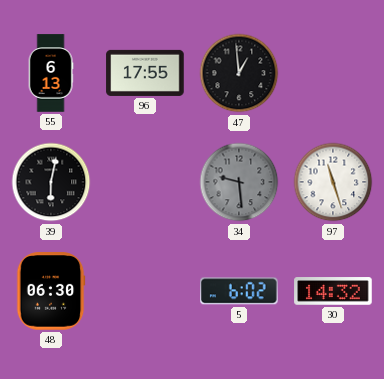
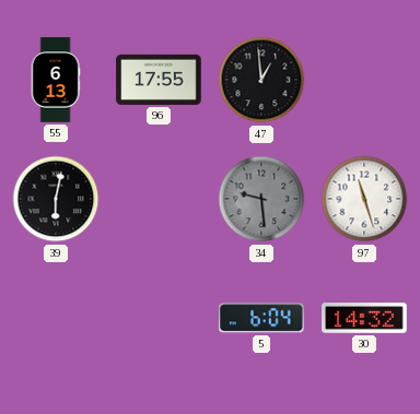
48: 06:30 -> none
5: 6:02 -> 6:04
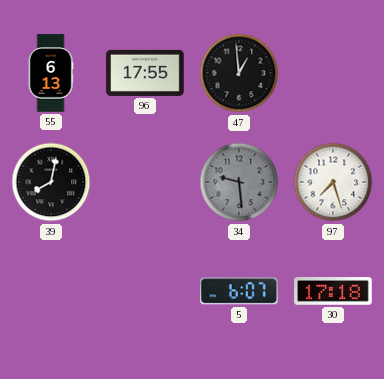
39: 6:02 -> 8:02
97: 11:27 -> 7:27
5: 6:04 -> 6:07
30: 14:32 -> 17:18
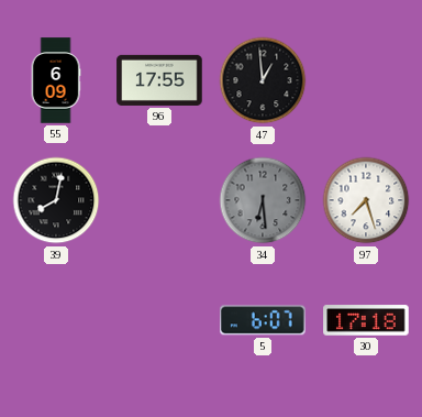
55: 6:13 -> 6:09
34: 9:29 -> 6:29
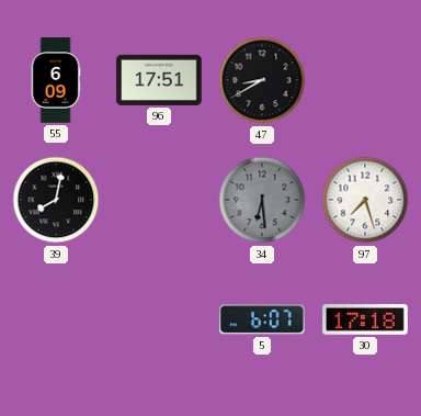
96: 17:55 -> 17:51
47: 12:59 -> 8:40
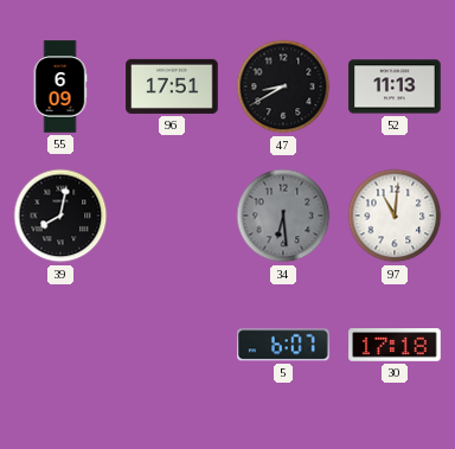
52: none -> 11:13
97: 7:27 -> 11:01
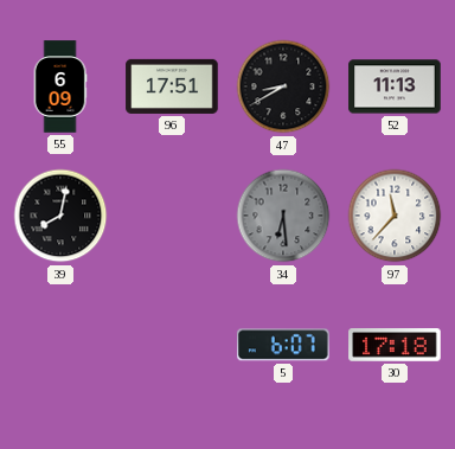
97: 11:01 -> 11:37
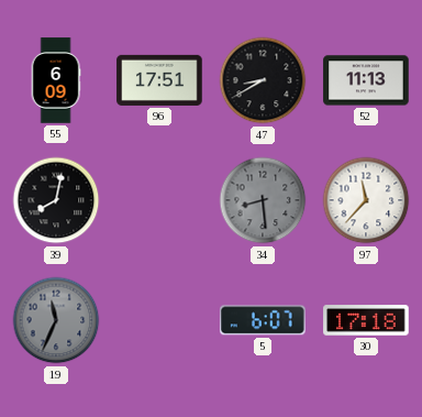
34: 6:29 -> 8:29
19: none -> 11:34
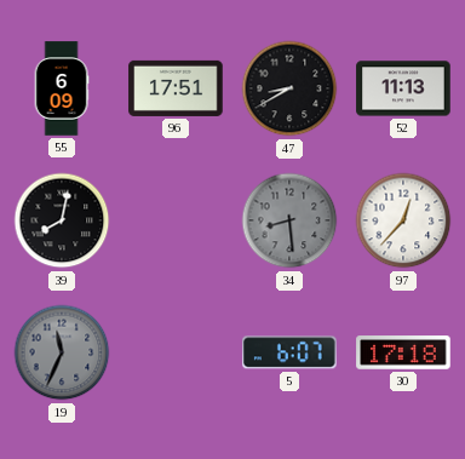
97: 11:37 -> 12:37
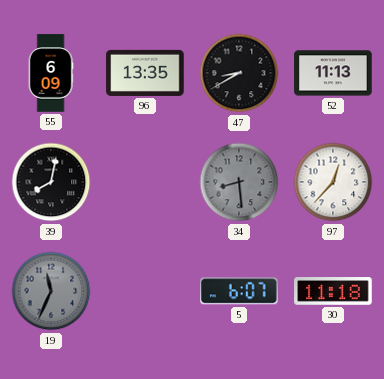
96: 17:51 -> 13:35
30: 17:18 -> 11:18
